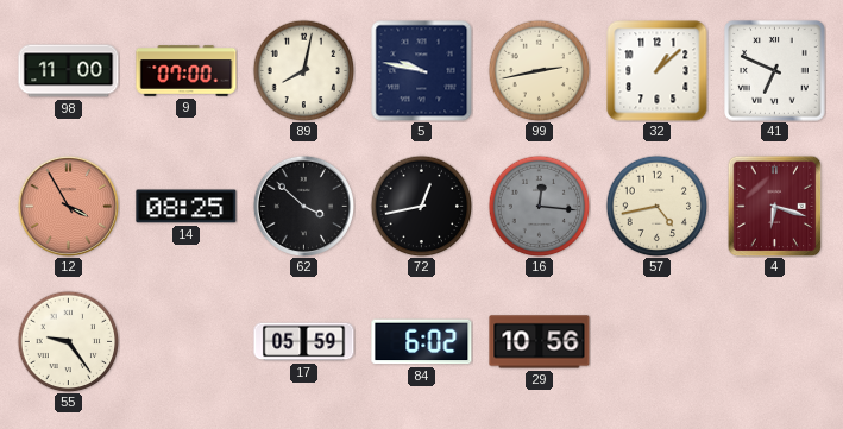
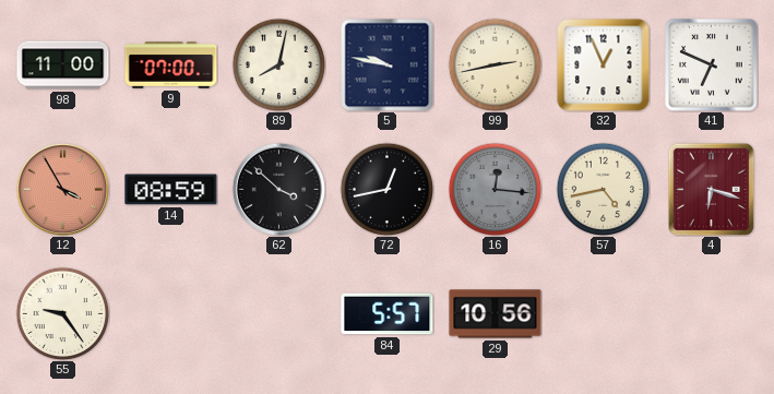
32: 1:08 -> 12:56
14: 08:25 -> 08:59
17: 05:59 -> none
84: 6:02 -> 5:57
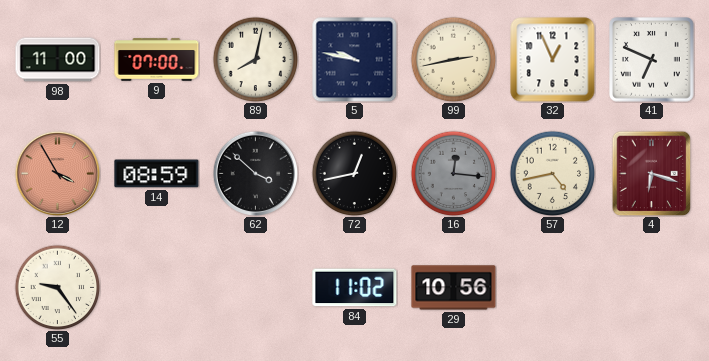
84: 5:57 -> 11:02
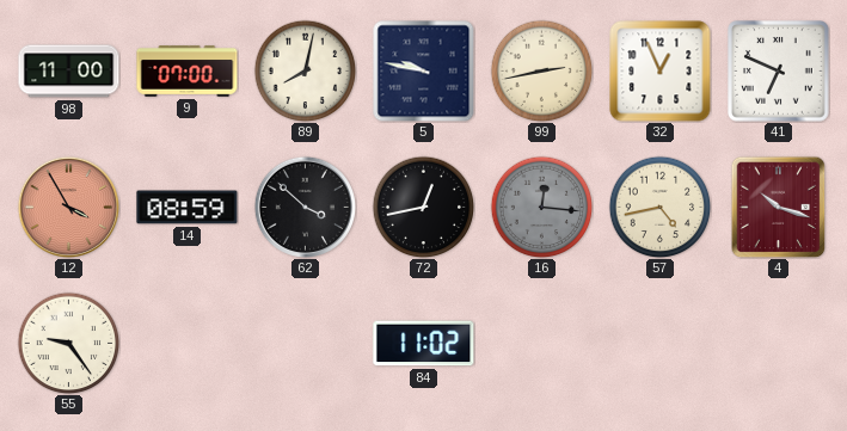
4: 6:18 -> 10:18
29: 10:56 -> none
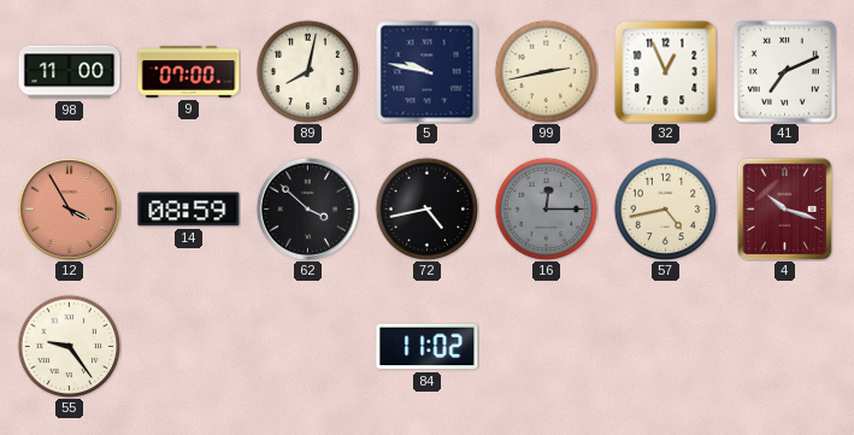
41: 6:49 -> 7:11
72: 12:43 -> 4:43
16: 12:16 -> 12:15
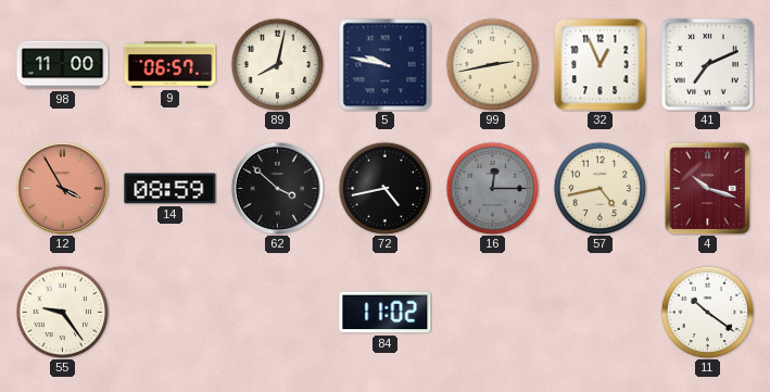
9: 07:00 -> 06:57
11: none -> 10:21
